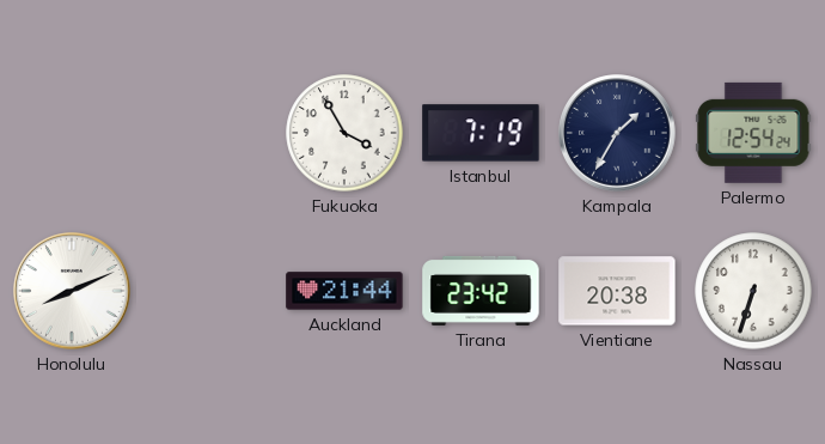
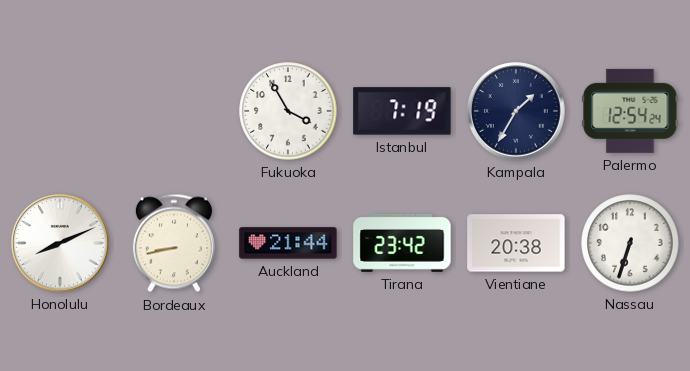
Bordeaux: none -> 8:43
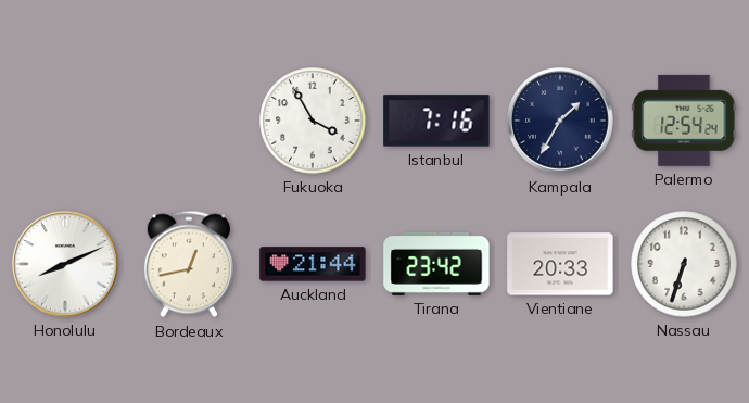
Istanbul: 7:19 -> 7:16
Bordeaux: 8:43 -> 12:43
Vientiane: 20:38 -> 20:33
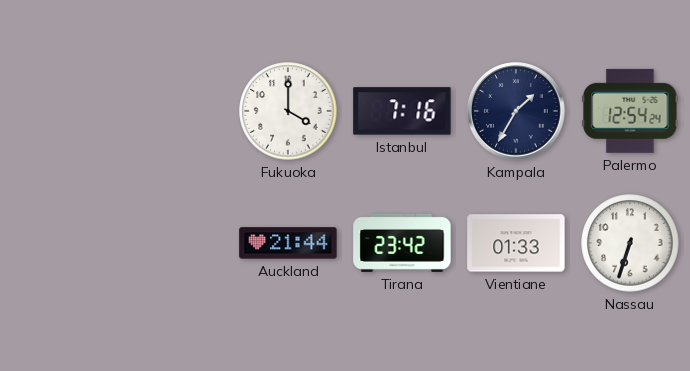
Fukuoka: 3:55 -> 4:00
Honolulu: 8:11 -> none
Bordeaux: 12:43 -> none
Vientiane: 20:33 -> 01:33
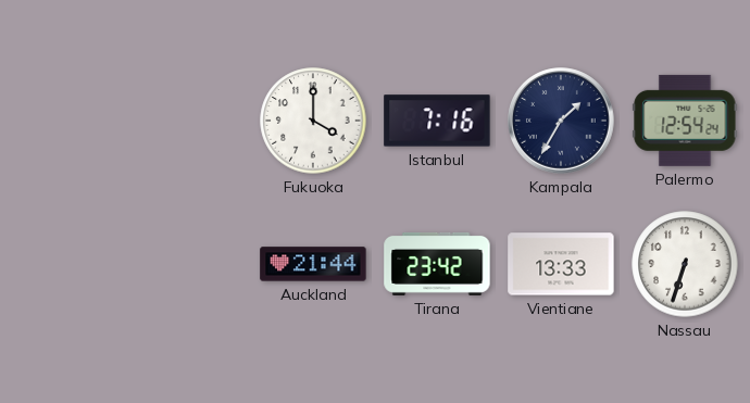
Vientiane: 01:33 -> 13:33
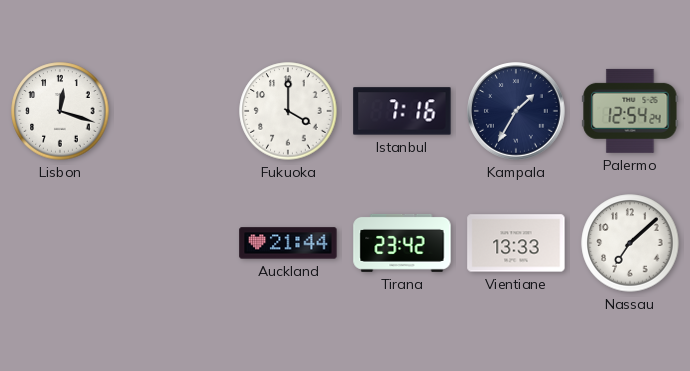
Lisbon: none -> 12:18
Nassau: 6:33 -> 7:08
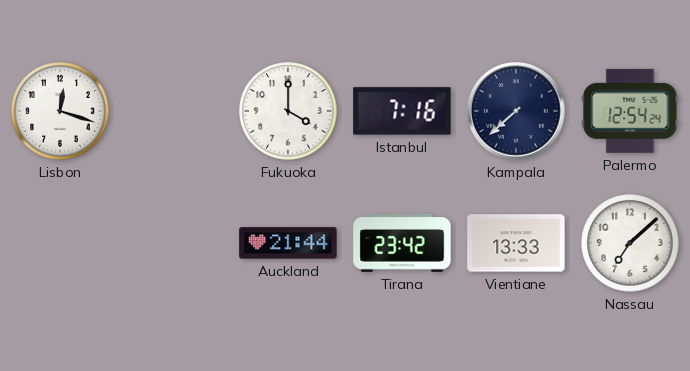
Kampala: 1:35 -> 7:38
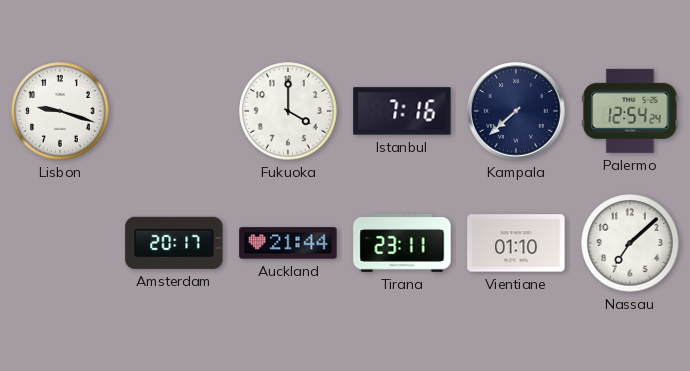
Lisbon: 12:18 -> 9:18
Amsterdam: none -> 20:17
Tirana: 23:42 -> 23:11
Vientiane: 13:33 -> 01:10
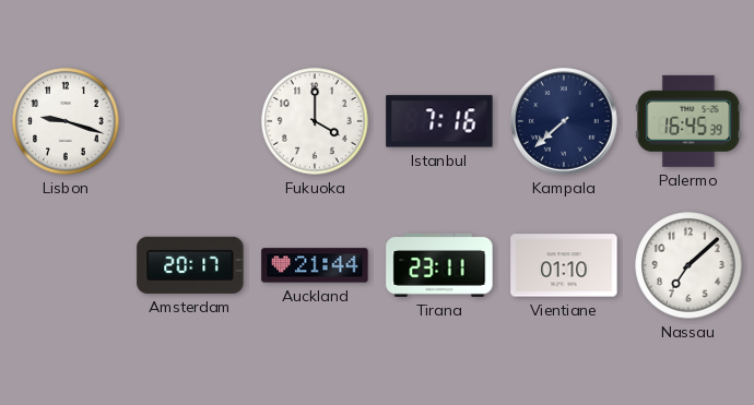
Palermo: 12:54 -> 16:45
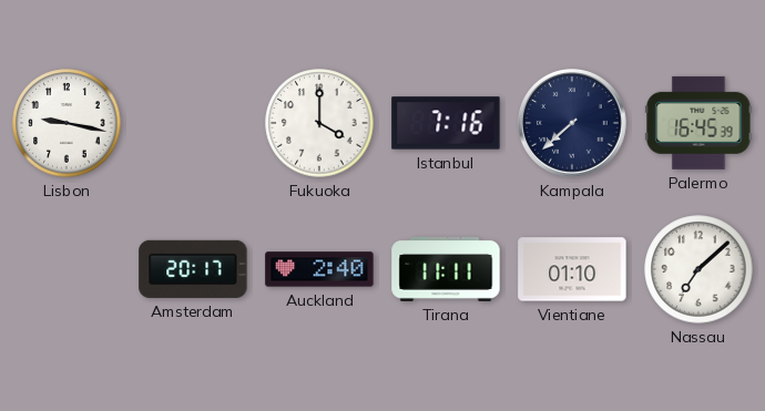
Lisbon: 9:18 -> 9:17
Auckland: 21:44 -> 2:40
Tirana: 23:11 -> 11:11
